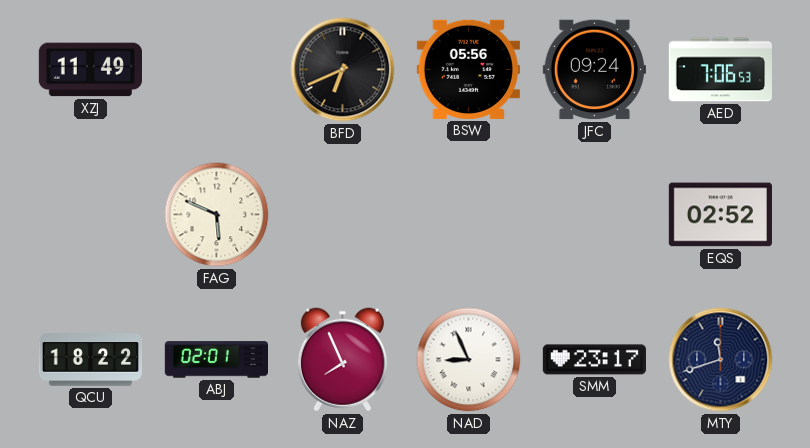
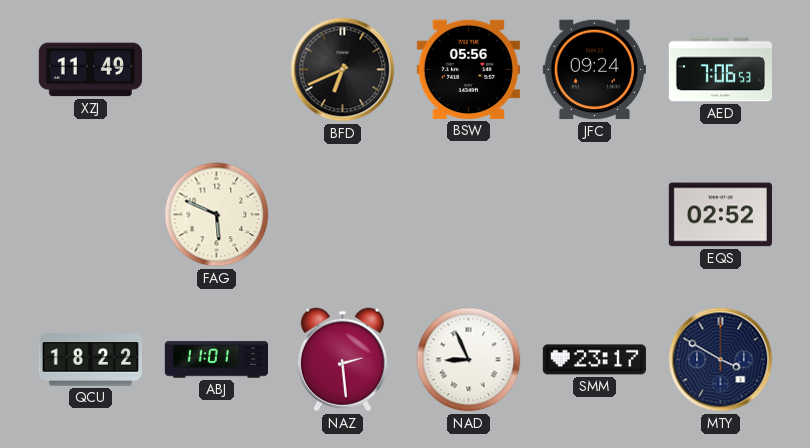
ABJ: 02:01 -> 11:01
NAZ: 7:56 -> 2:29
MTY: 11:42 -> 3:50
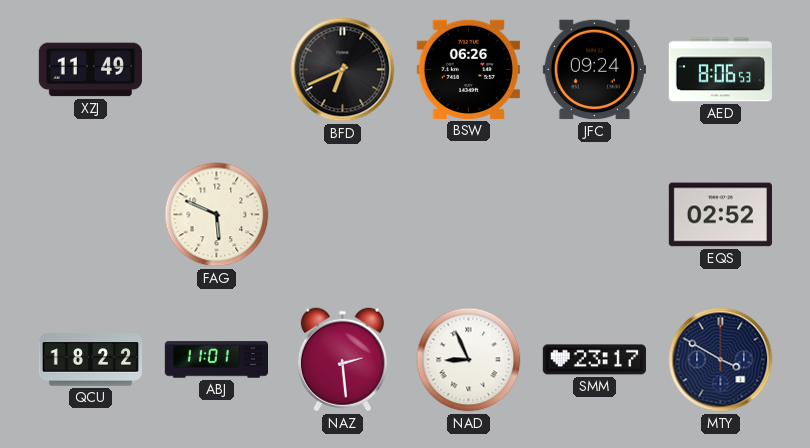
BSW: 05:56 -> 06:26
AED: 7:06 -> 8:06
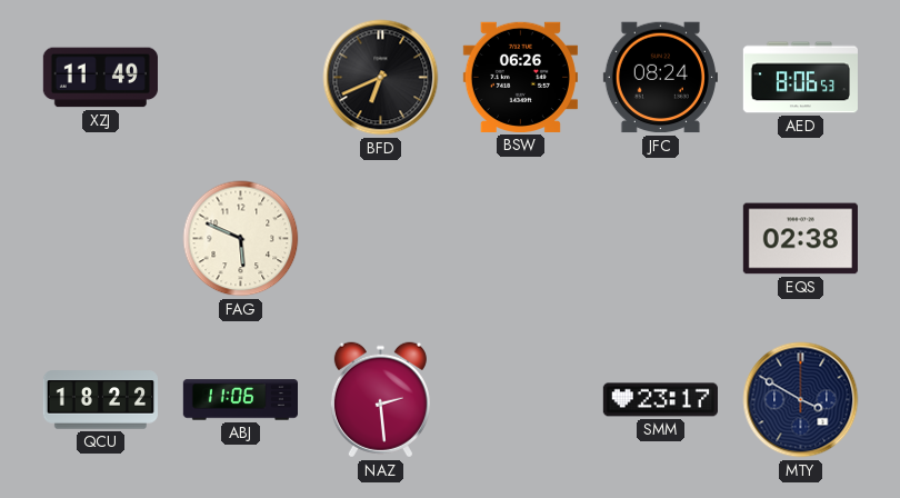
JFC: 09:24 -> 08:24
EQS: 02:52 -> 02:38
ABJ: 11:01 -> 11:06
NAD: 8:56 -> none
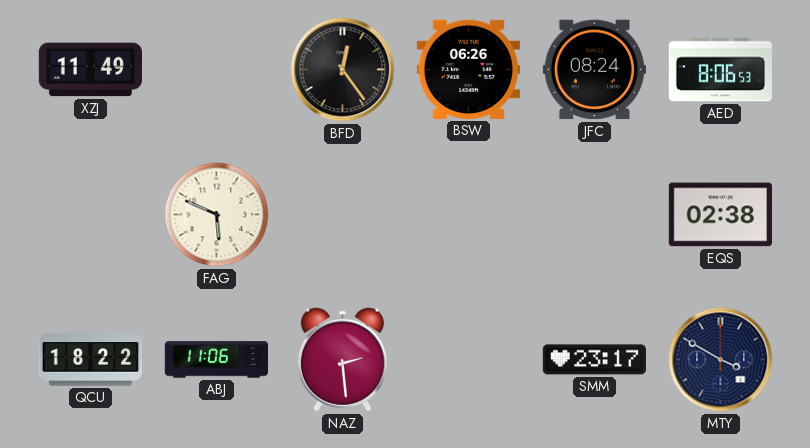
BFD: 6:41 -> 12:24
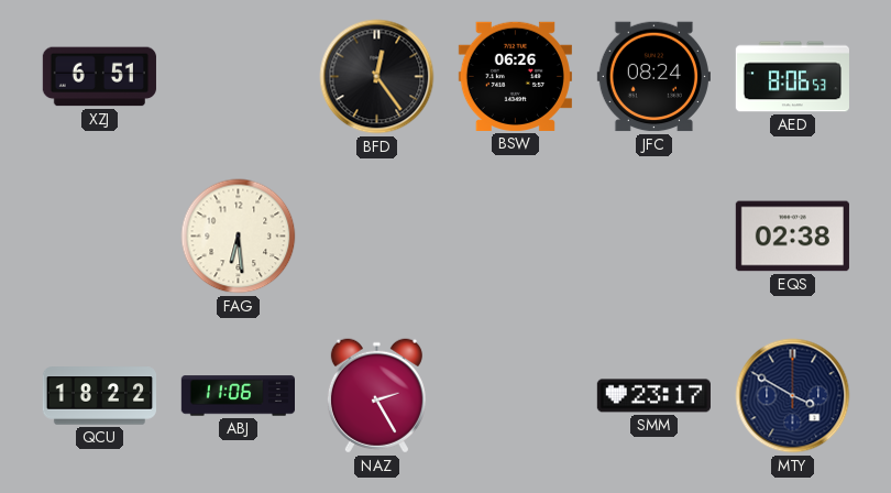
XZJ: 11:49 -> 6:51
FAG: 5:49 -> 6:29
NAZ: 2:29 -> 2:25
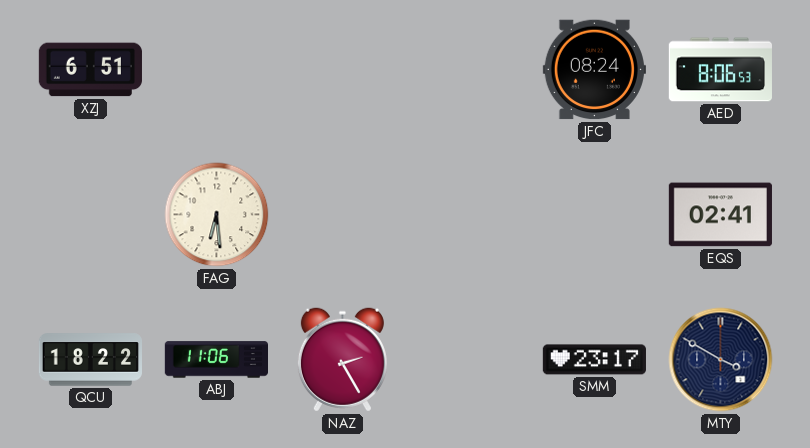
BFD: 12:24 -> none
BSW: 06:26 -> none
EQS: 02:38 -> 02:41
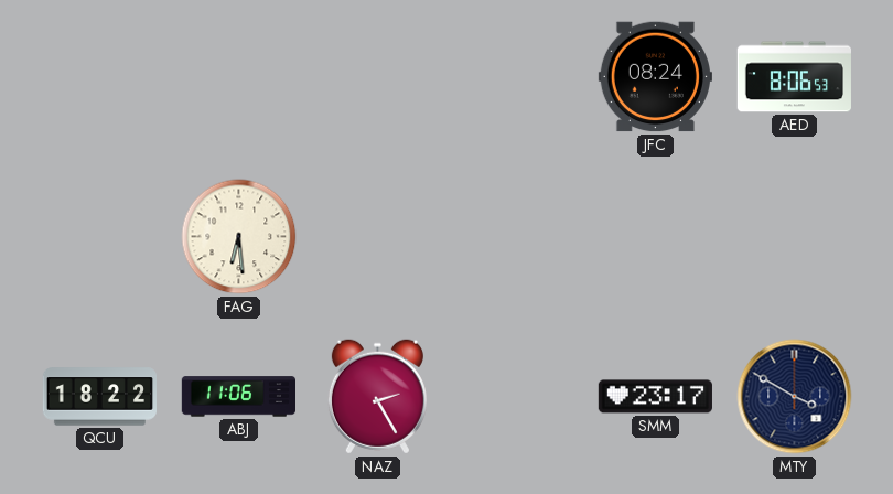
XZJ: 6:51 -> none
EQS: 02:41 -> none
